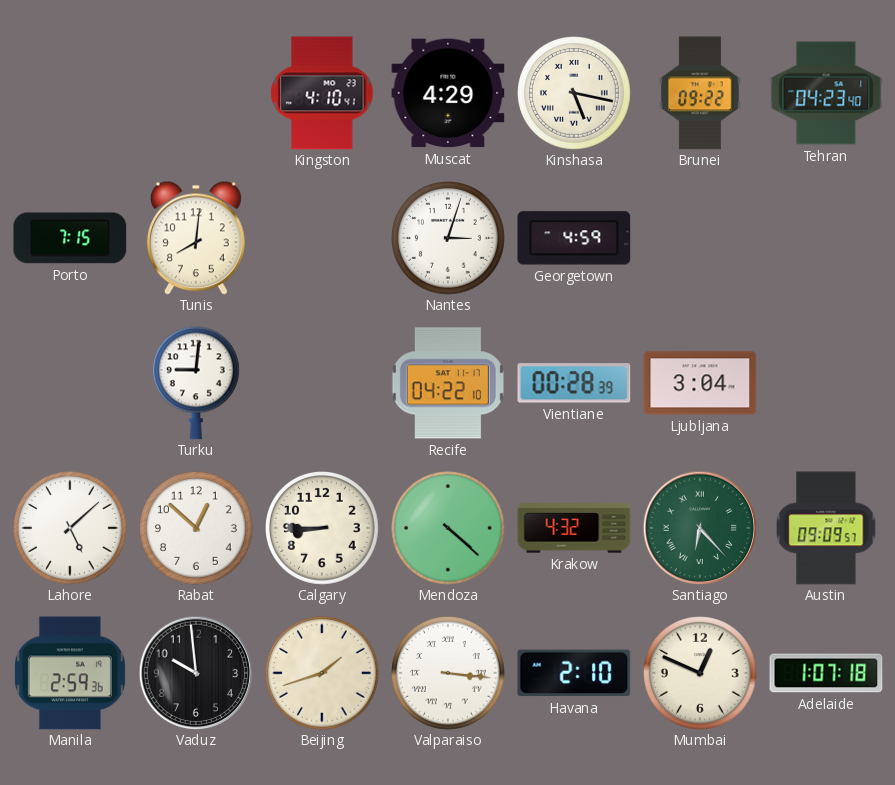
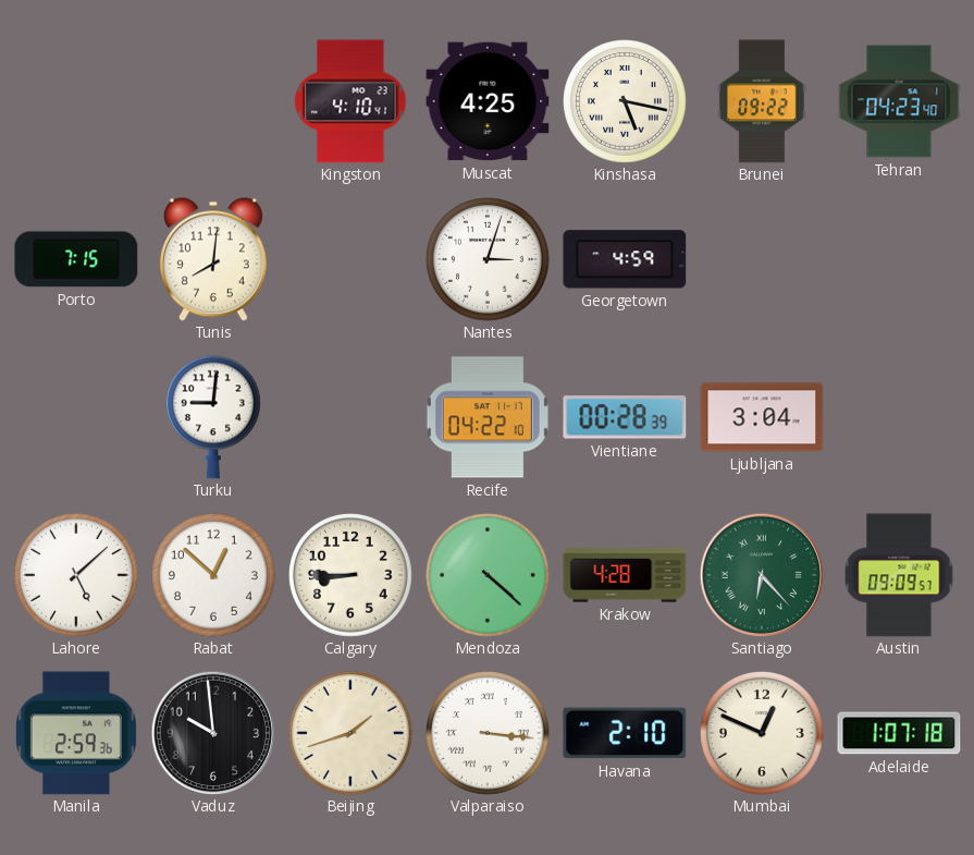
Muscat: 4:29 -> 4:25
Krakow: 4:32 -> 4:28
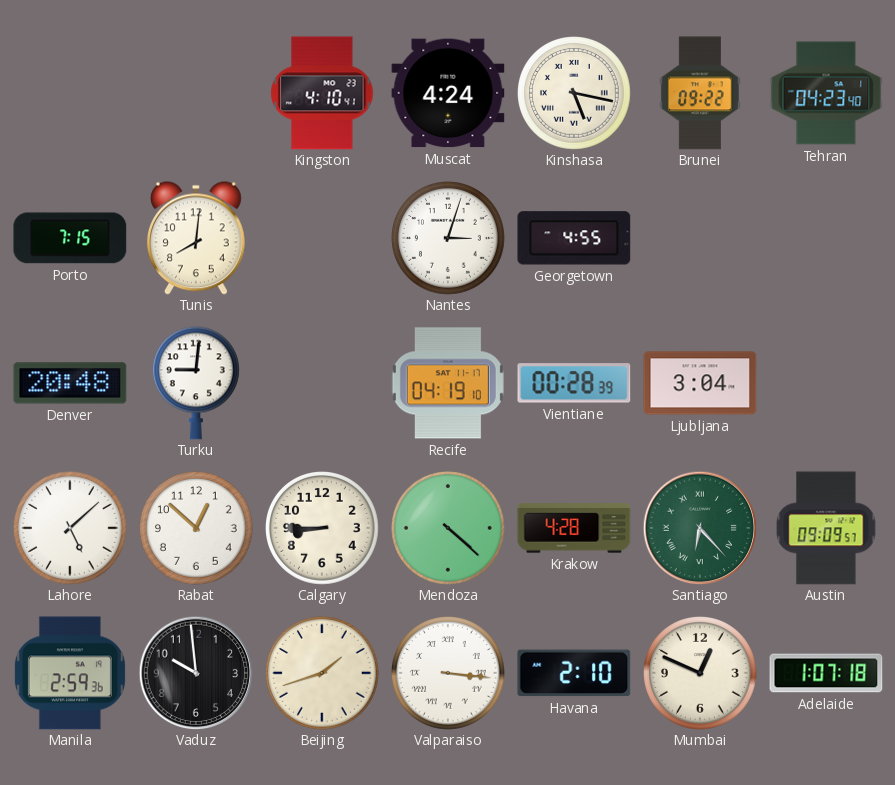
Muscat: 4:25 -> 4:24
Georgetown: 4:59 -> 4:55
Denver: none -> 20:48
Recife: 04:22 -> 04:19
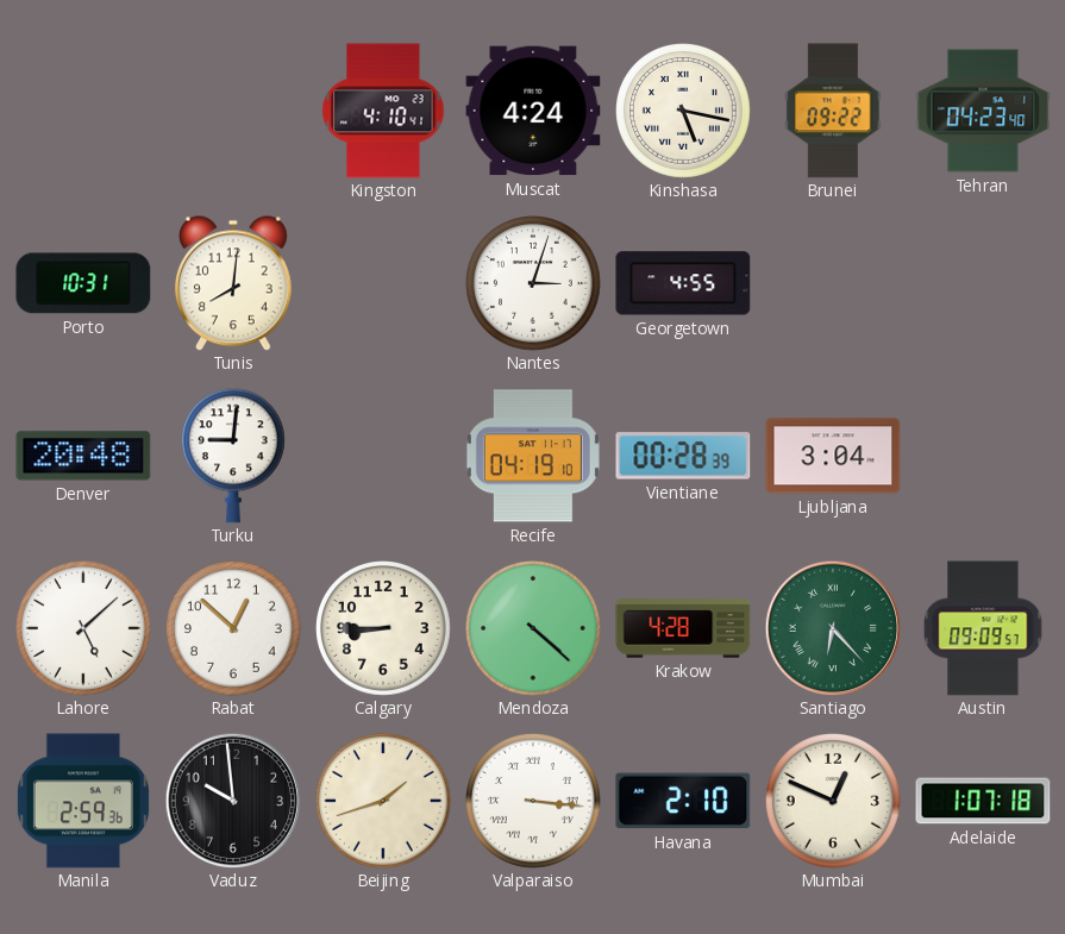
Porto: 7:15 -> 10:31
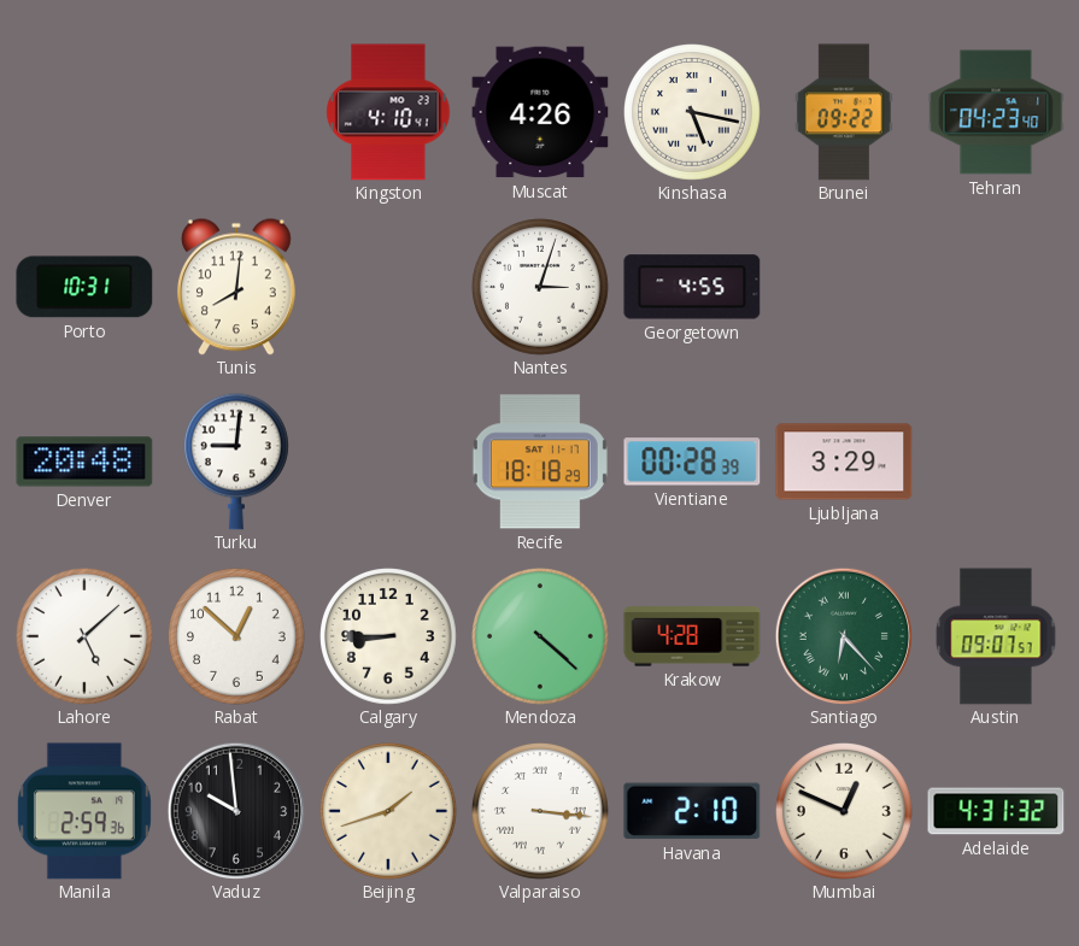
Muscat: 4:24 -> 4:26
Recife: 04:19 -> 18:18
Ljubljana: 3:04 -> 3:29
Austin: 09:09 -> 09:07
Adelaide: 1:07 -> 4:31
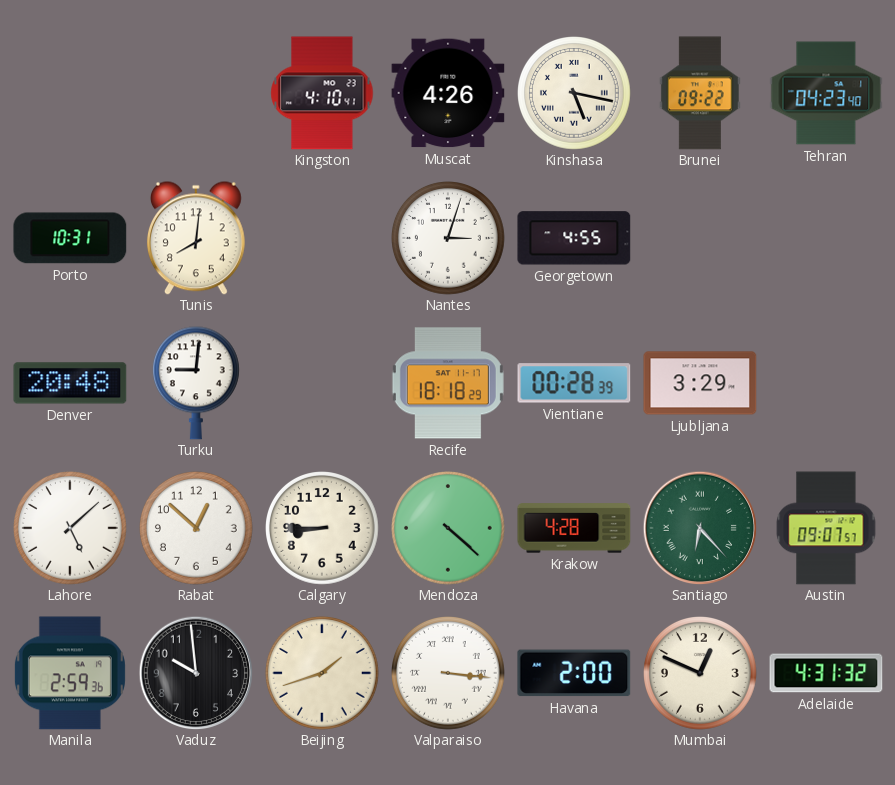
Havana: 2:10 -> 2:00
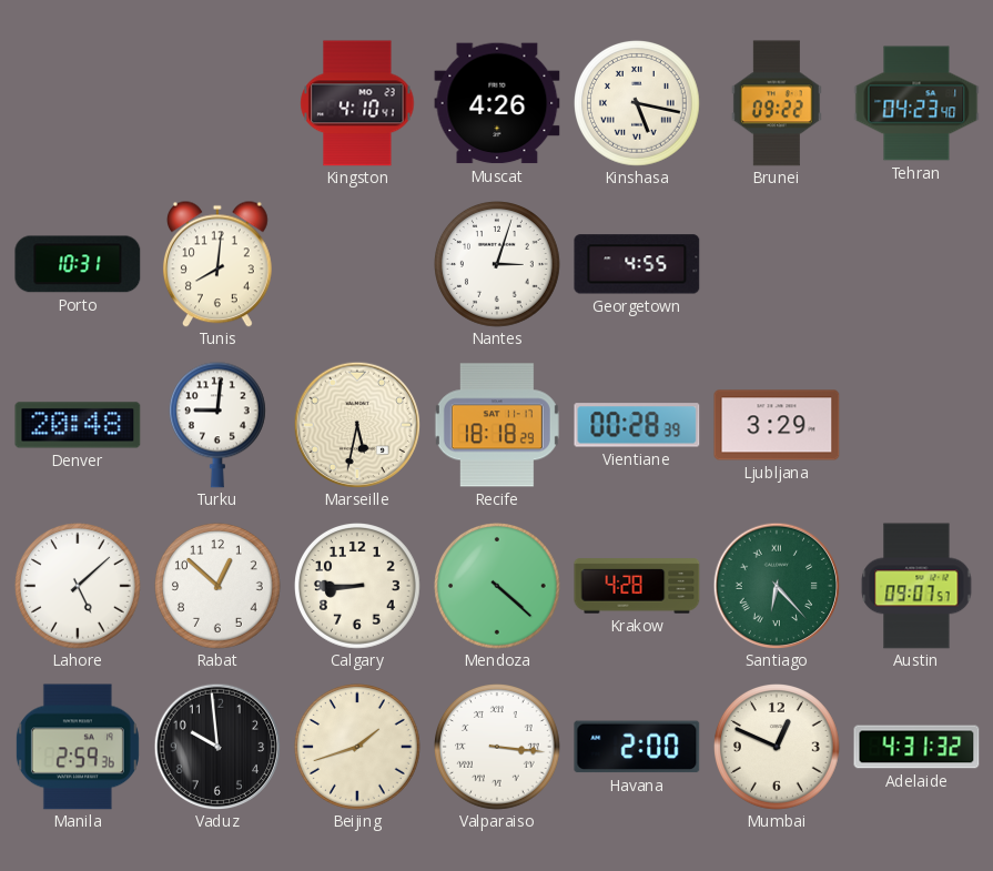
Marseille: none -> 5:32
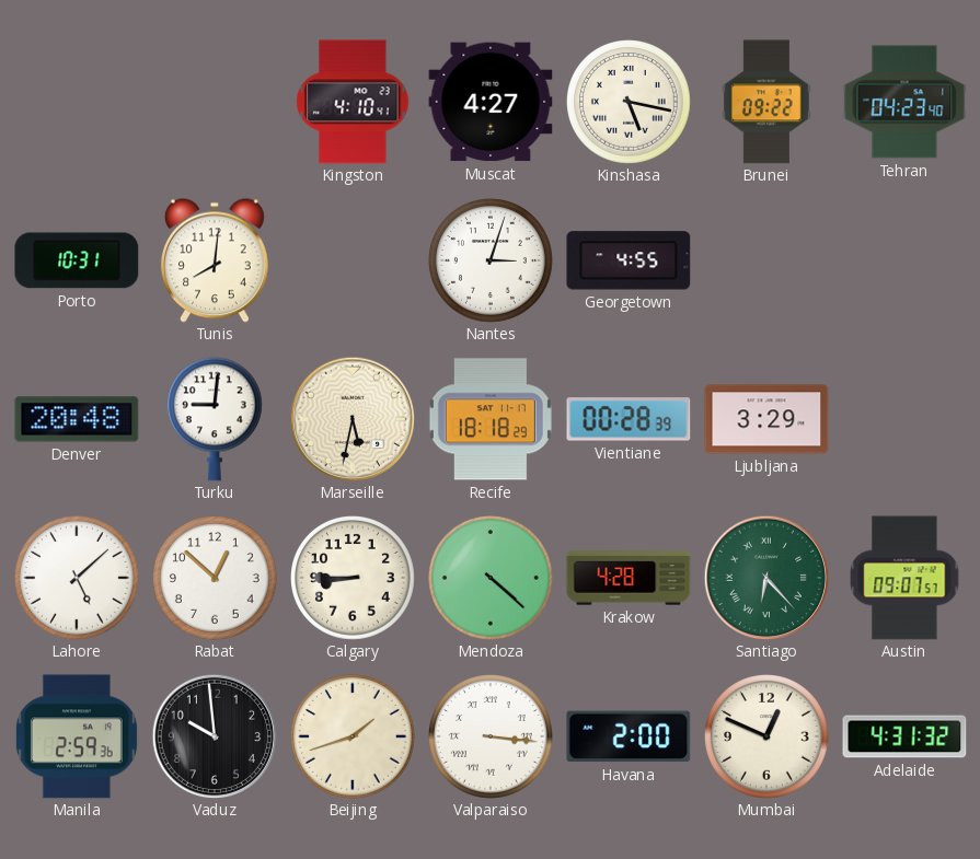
Muscat: 4:26 -> 4:27
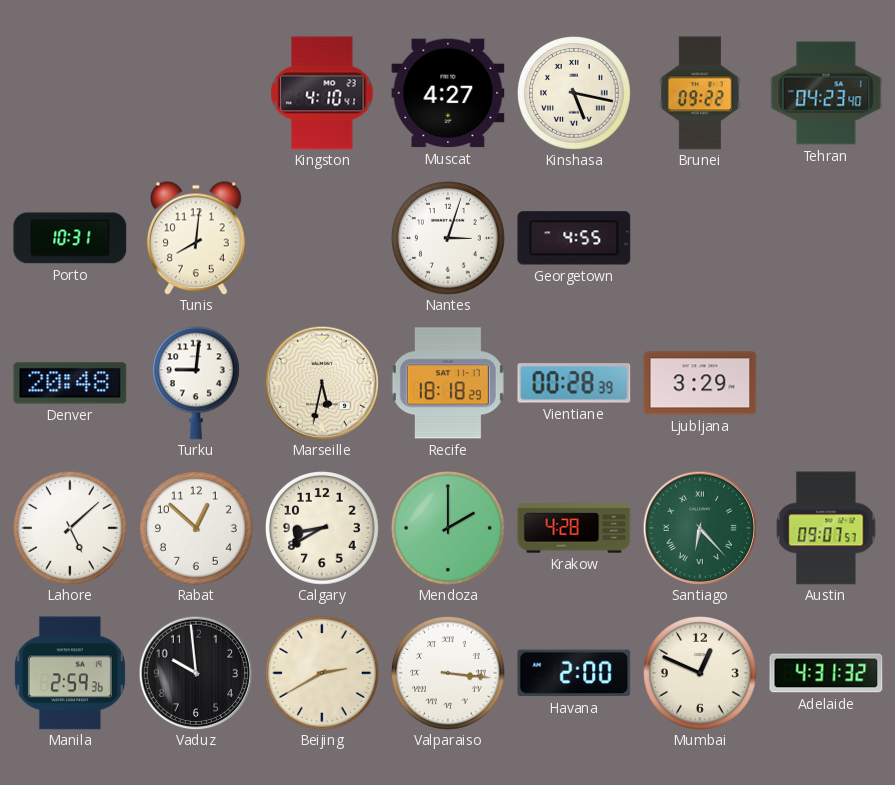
Calgary: 8:45 -> 8:40
Mendoza: 4:22 -> 2:00
Beijing: 1:42 -> 2:40
